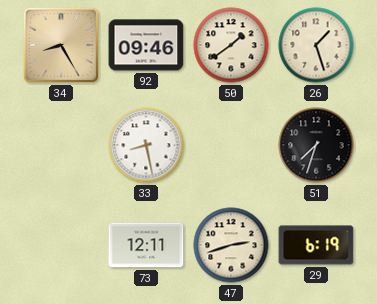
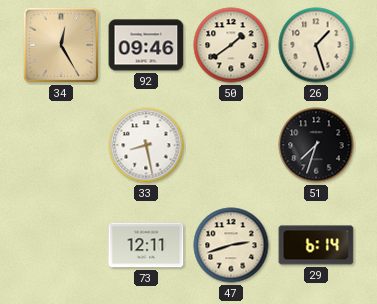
34: 8:25 -> 12:25
29: 6:19 -> 6:14
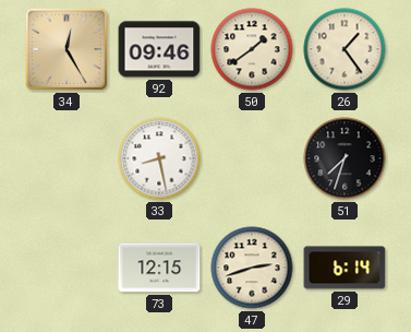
26: 1:27 -> 1:24
73: 12:11 -> 12:15
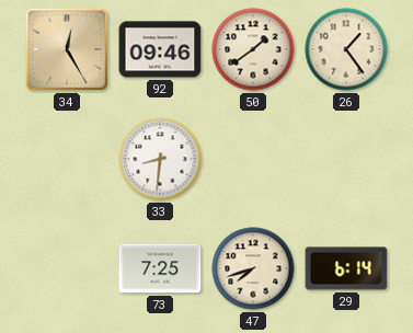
33: 8:28 -> 8:31
51: 7:33 -> none
73: 12:15 -> 7:25
47: 2:42 -> 7:42
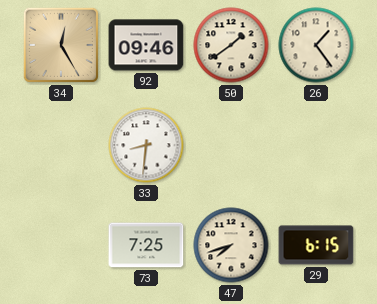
29: 6:14 -> 6:15
